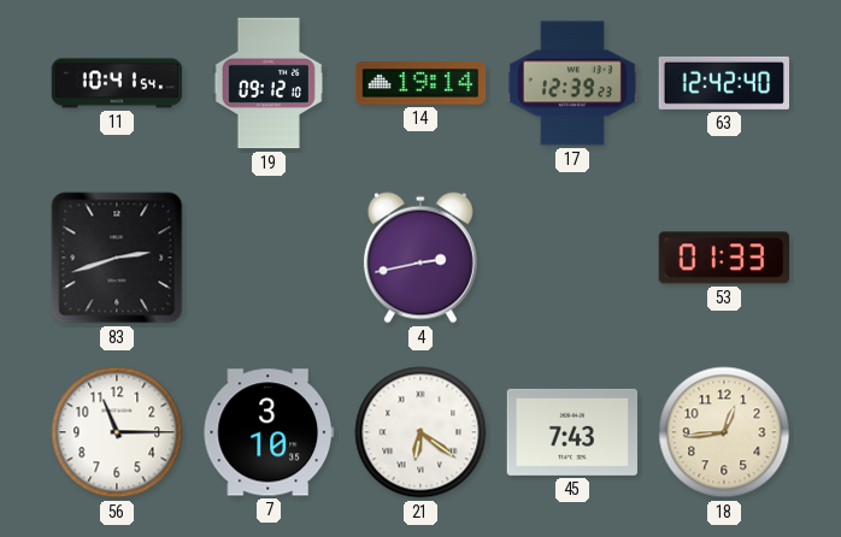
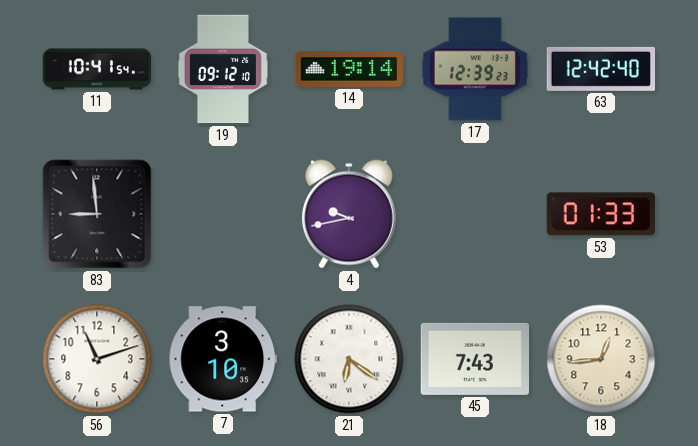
83: 2:42 -> 8:59
4: 2:43 -> 9:43
56: 11:15 -> 11:12
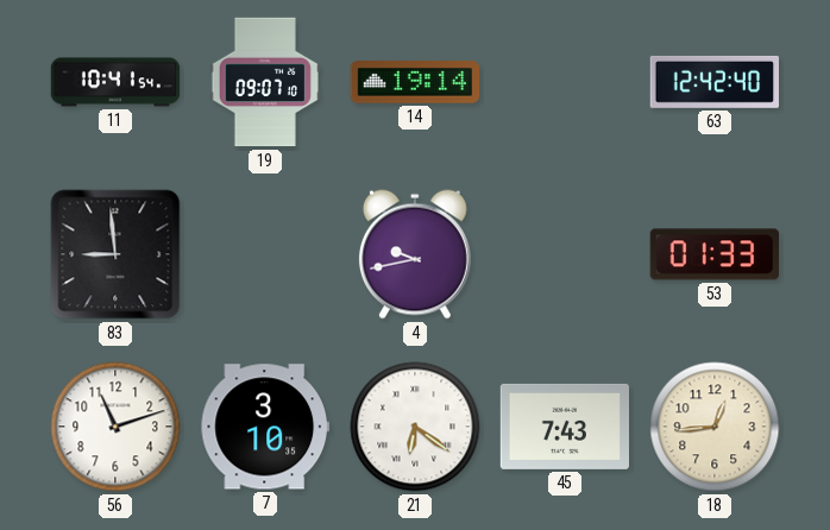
19: 09:12 -> 09:07
17: 12:39 -> none
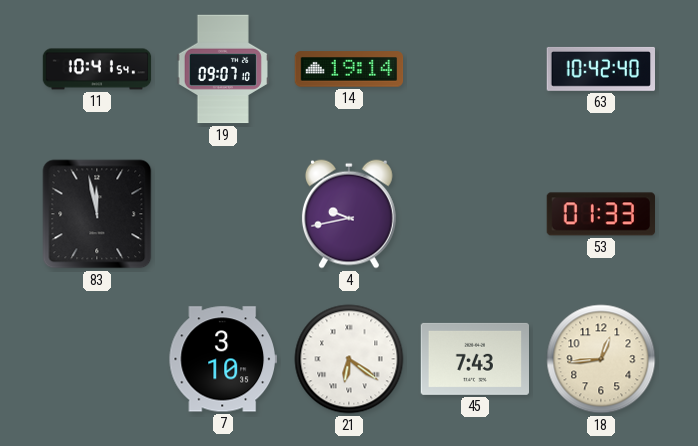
63: 12:42 -> 10:42
83: 8:59 -> 11:58
56: 11:12 -> none
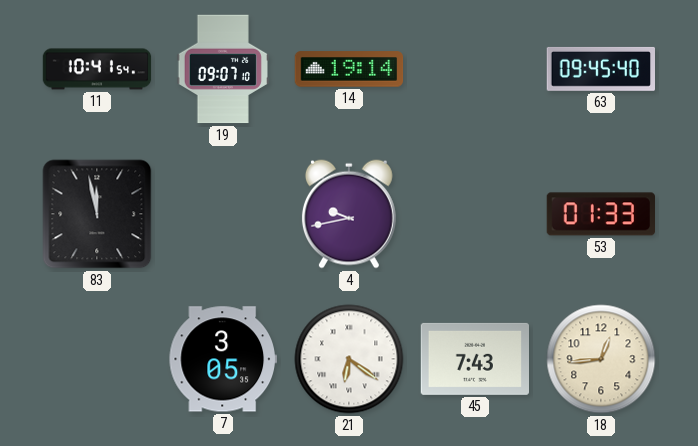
63: 10:42 -> 09:45
7: 3:10 -> 3:05
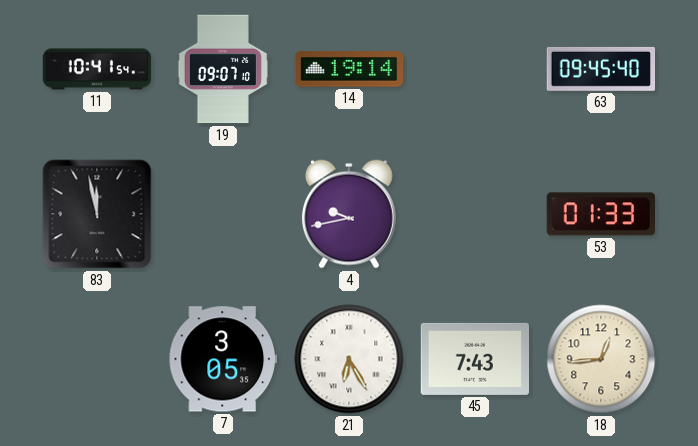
21: 6:21 -> 6:25
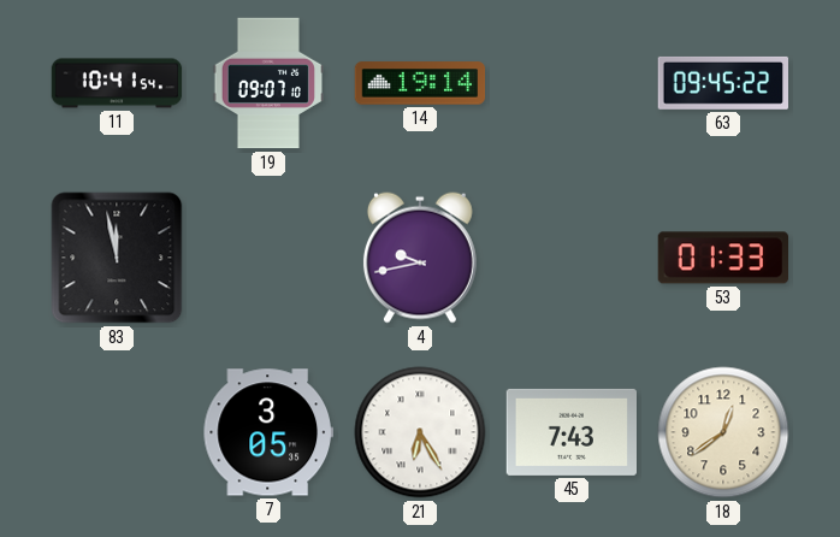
63: 09:45:40 -> 09:45:22
18: 12:44 -> 12:39
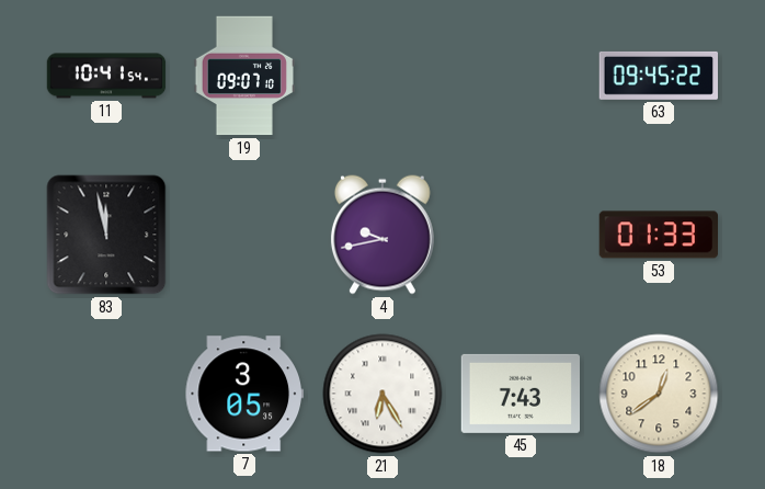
14: 19:14 -> none
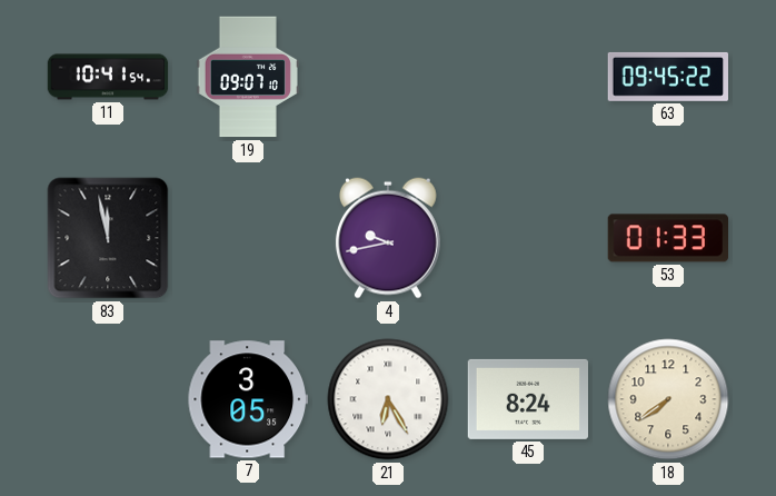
45: 7:43 -> 8:24
18: 12:39 -> 7:39
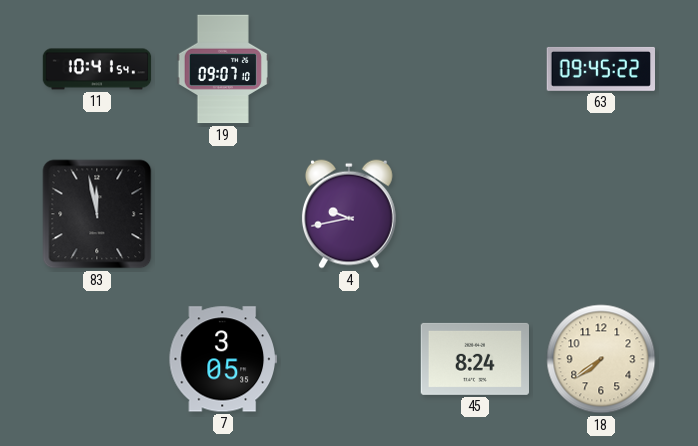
53: 01:33 -> none
21: 6:25 -> none
